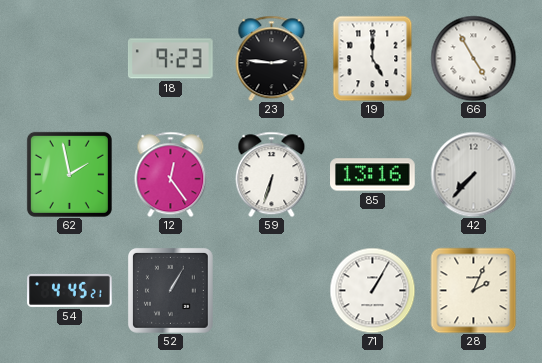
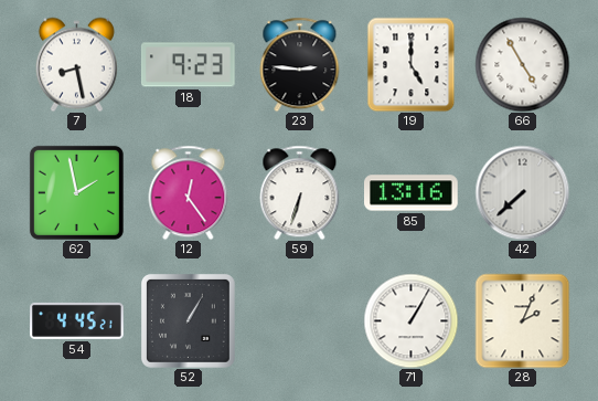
7: none -> 8:28
42: 7:37 -> 7:38
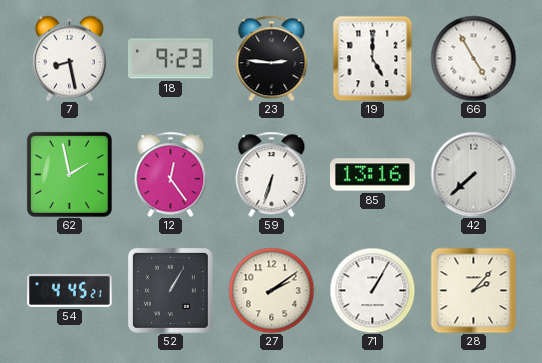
27: none -> 2:09
28: 2:04 -> 2:07
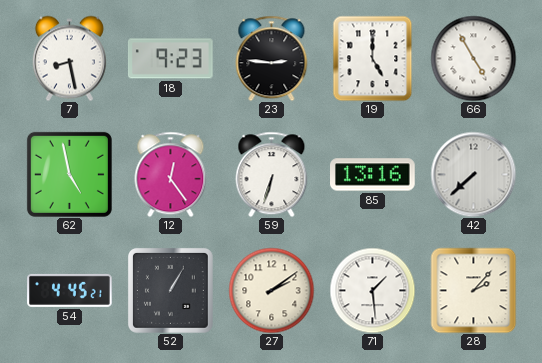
62: 1:58 -> 4:58
71: 1:05 -> 1:29
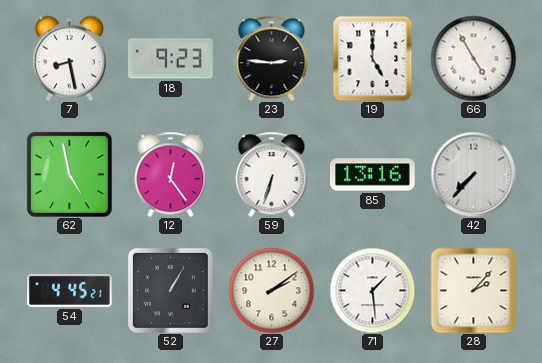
42: 7:38 -> 7:37
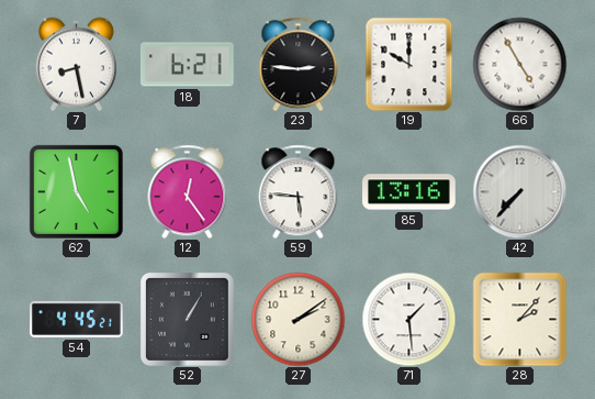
18: 9:23 -> 6:21
19: 5:00 -> 10:00
59: 6:33 -> 5:46
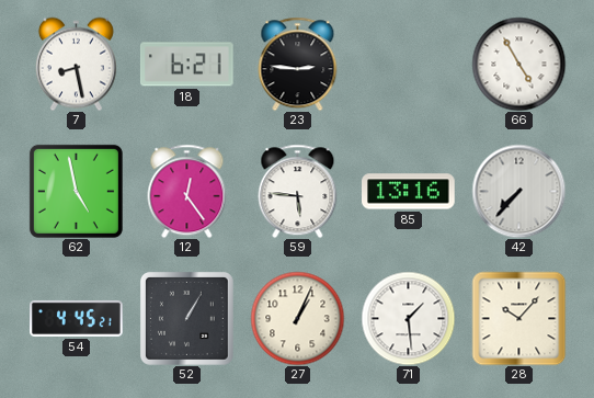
19: 10:00 -> none
27: 2:09 -> 1:04
28: 2:07 -> 10:07
